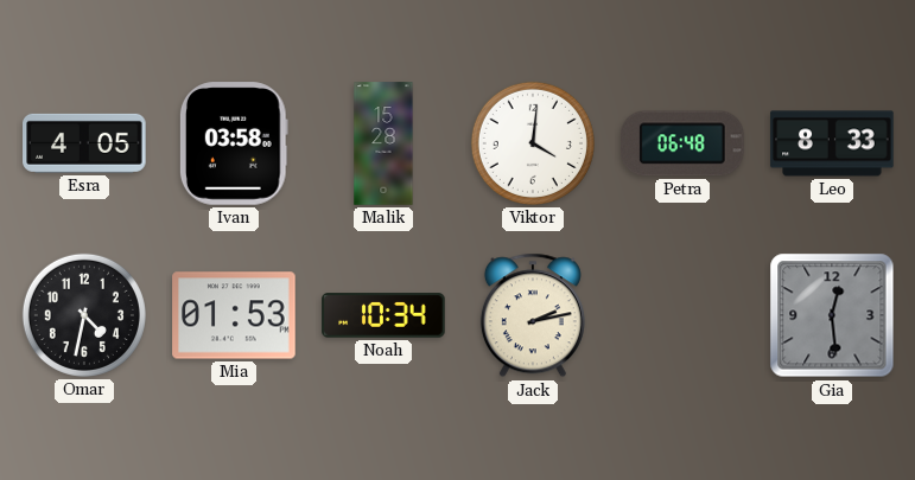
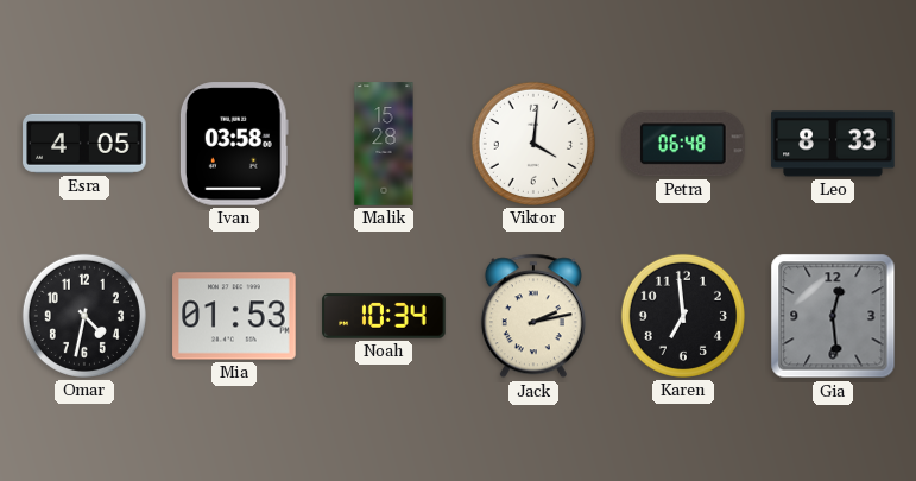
Karen: none -> 6:59
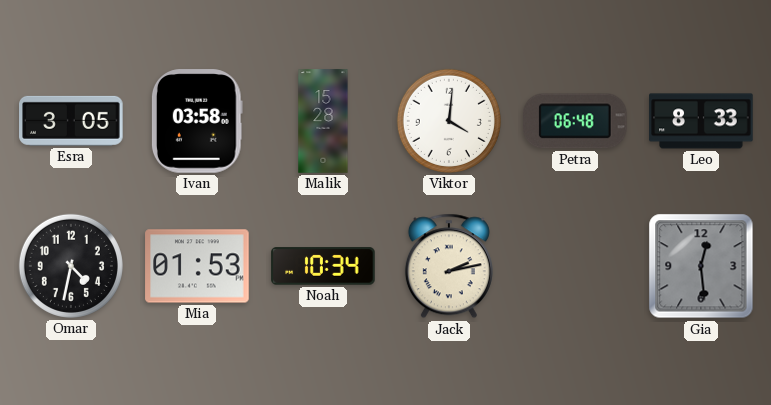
Esra: 4:05 -> 3:05
Karen: 6:59 -> none
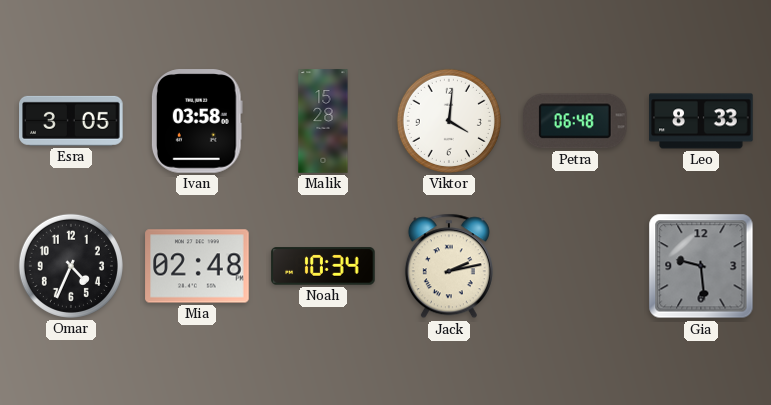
Omar: 4:32 -> 4:34
Mia: 01:53 -> 02:48
Gia: 12:29 -> 9:29
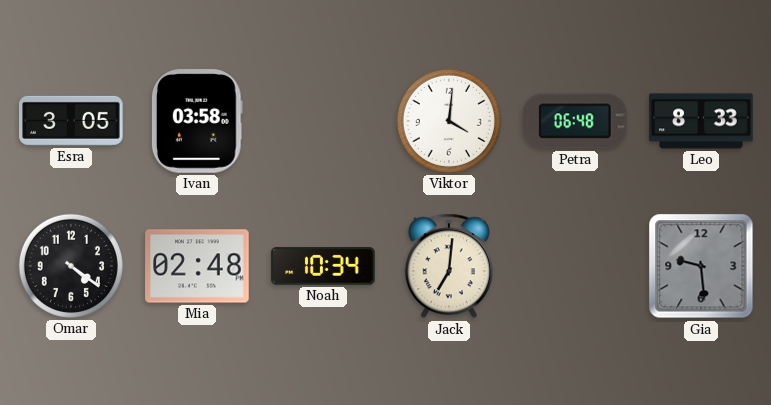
Malik: 15:28 -> none
Omar: 4:34 -> 4:21
Jack: 2:13 -> 7:01
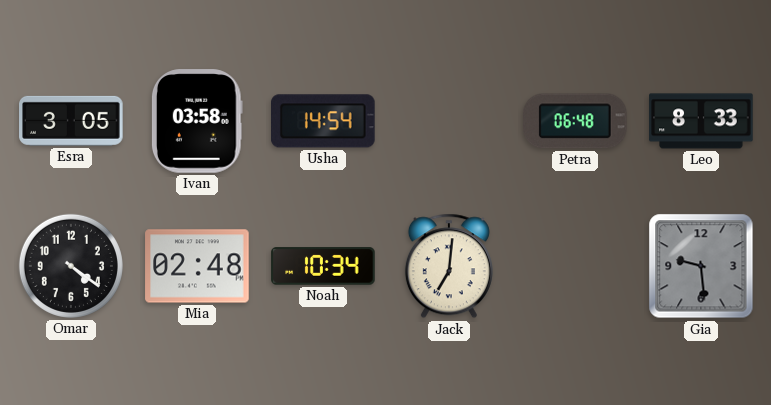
Usha: none -> 14:54
Viktor: 4:01 -> none
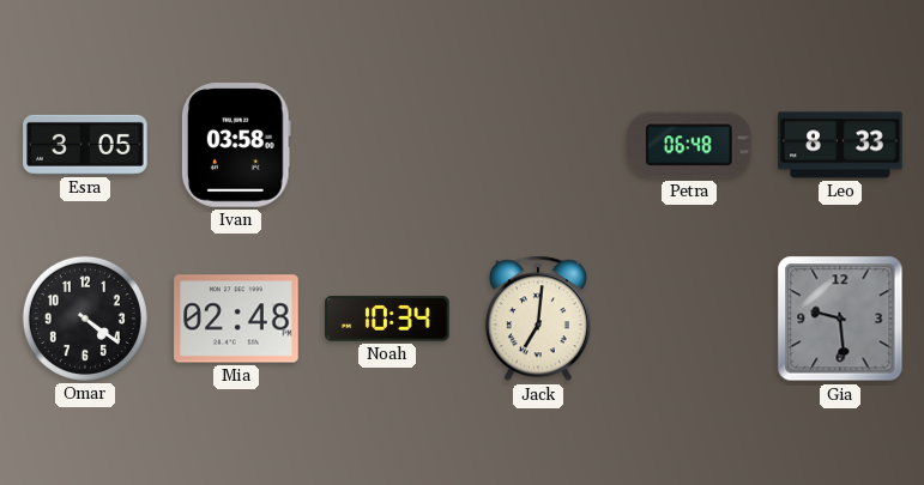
Usha: 14:54 -> none
